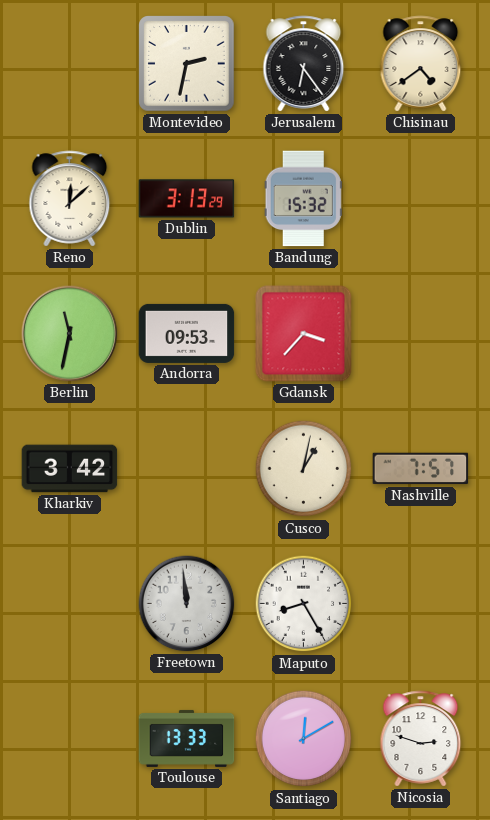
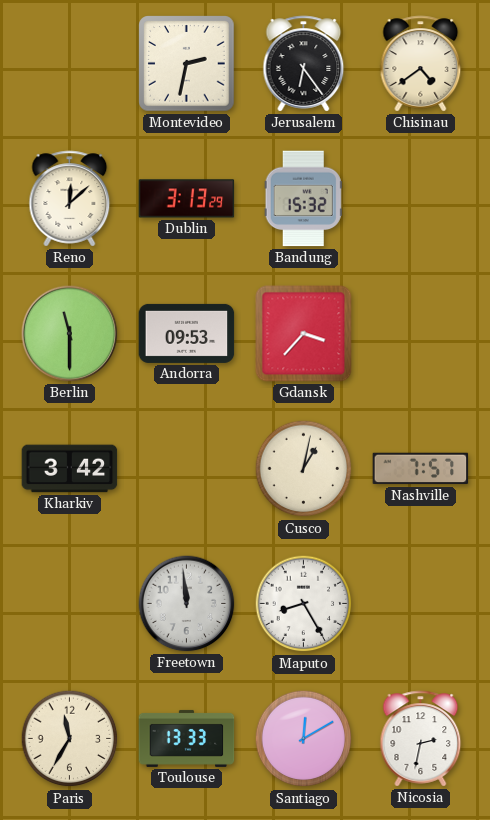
Berlin: 11:32 -> 11:30
Paris: none -> 11:35
Nicosia: 2:48 -> 2:32
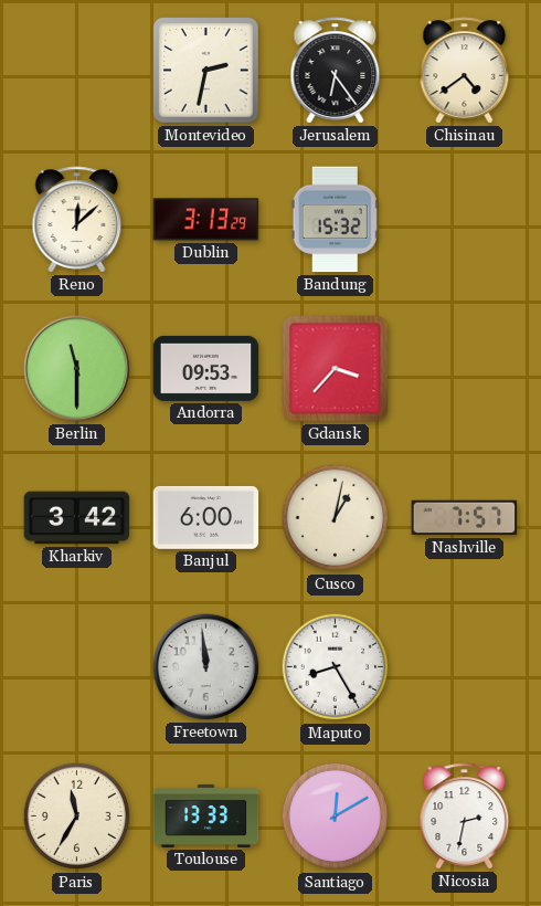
Banjul: none -> 6:00
